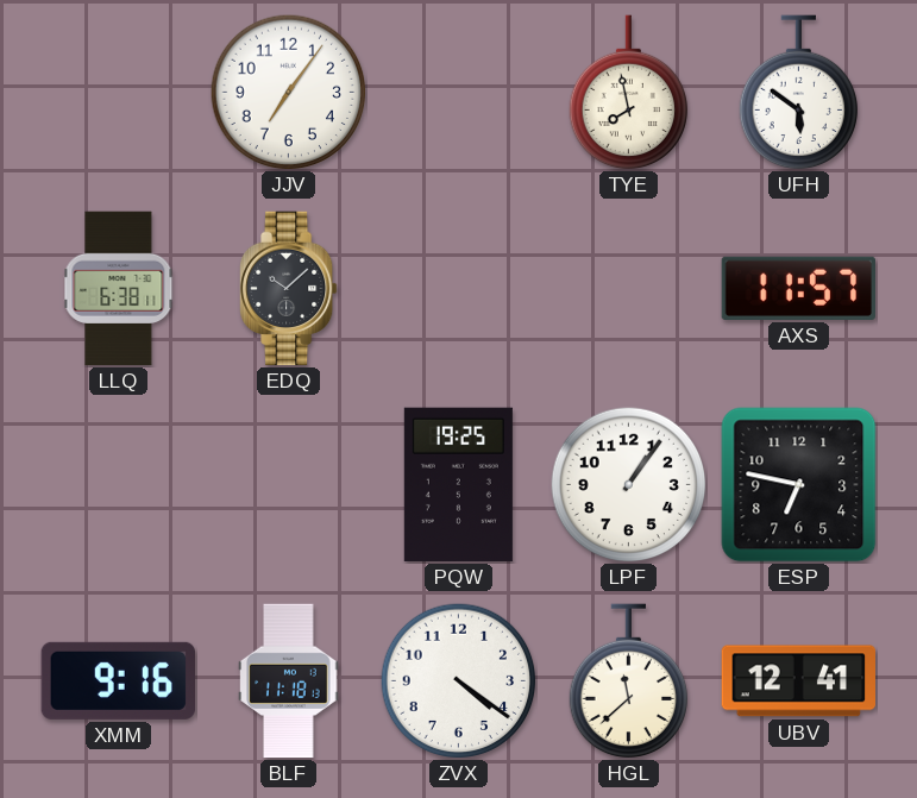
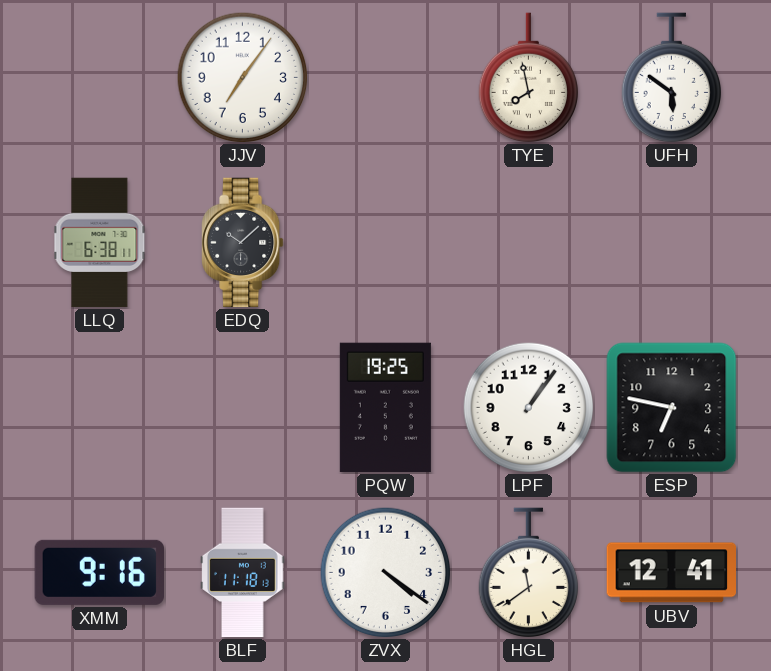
AXS: 11:57 -> none
HGL: 11:38 -> 11:39
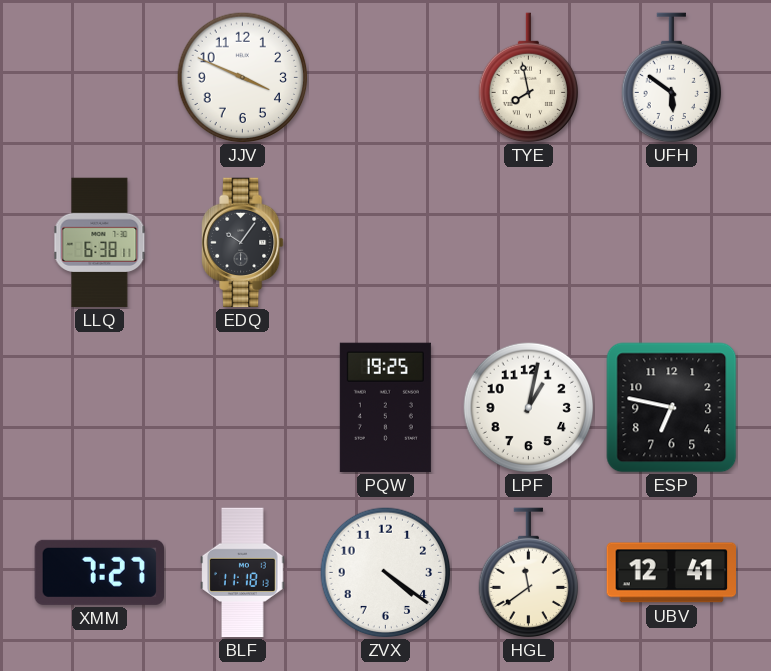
JJV: 7:06 -> 3:49
EDQ: 10:08 -> 10:06
LPF: 1:06 -> 1:02
XMM: 9:16 -> 7:27
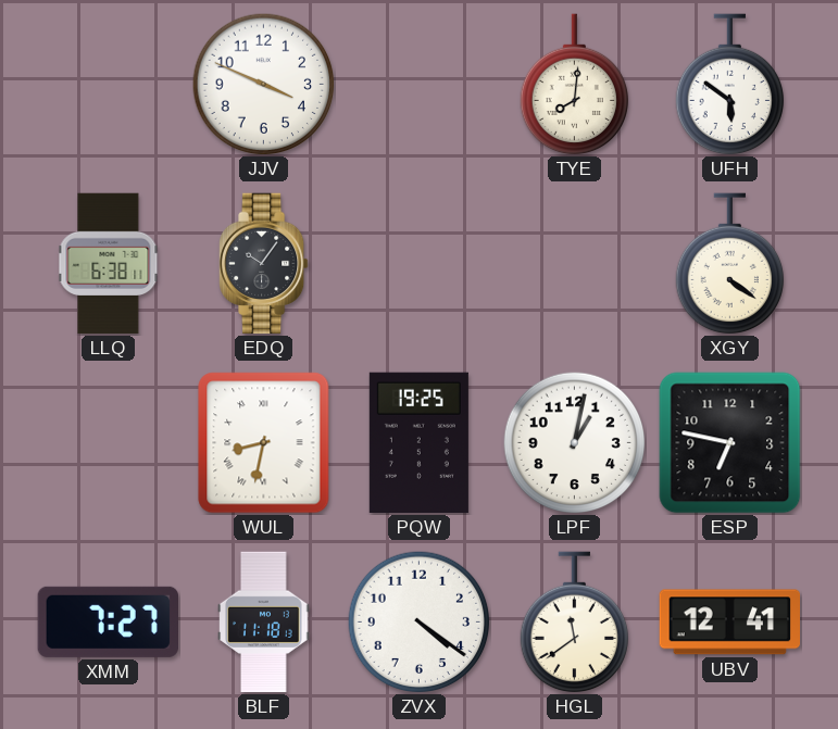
TYE: 7:58 -> 8:01
XGY: none -> 4:21
WUL: none -> 8:32
